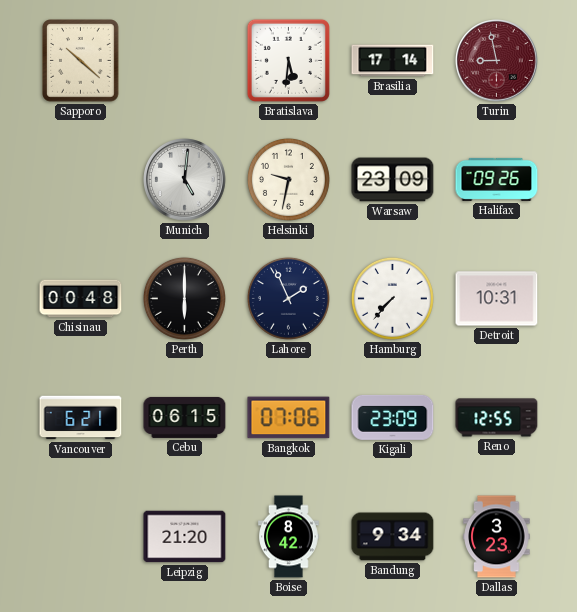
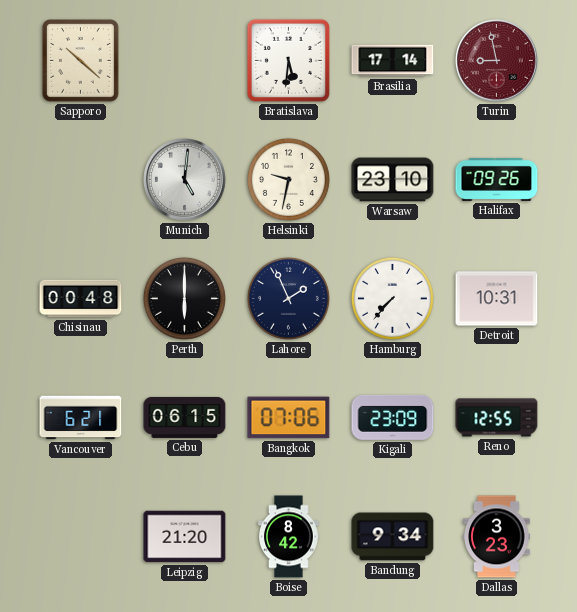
Warsaw: 23:09 -> 23:10
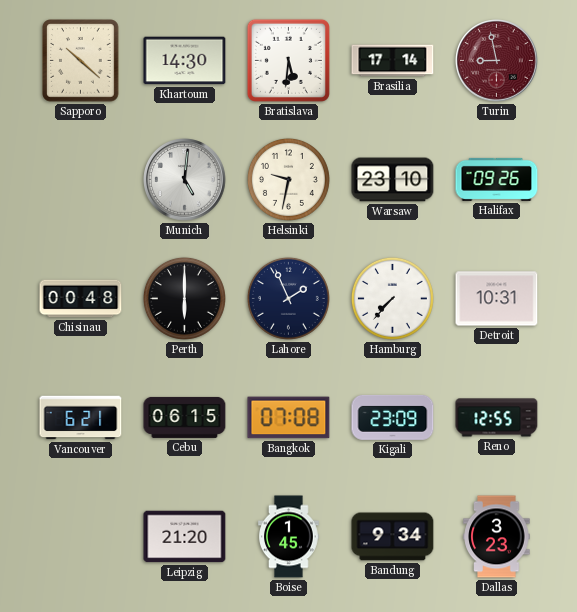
Khartoum: none -> 14:30
Bangkok: 07:06 -> 07:08
Boise: 8:42 -> 1:45
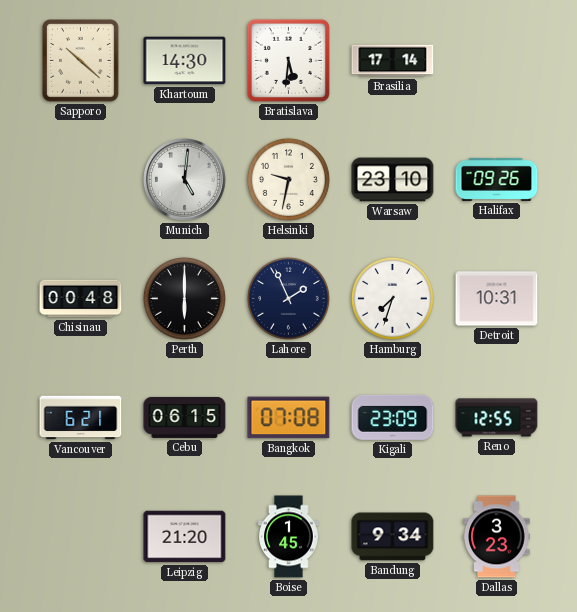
Turin: 8:58 -> none
Hamburg: 7:37 -> 7:33
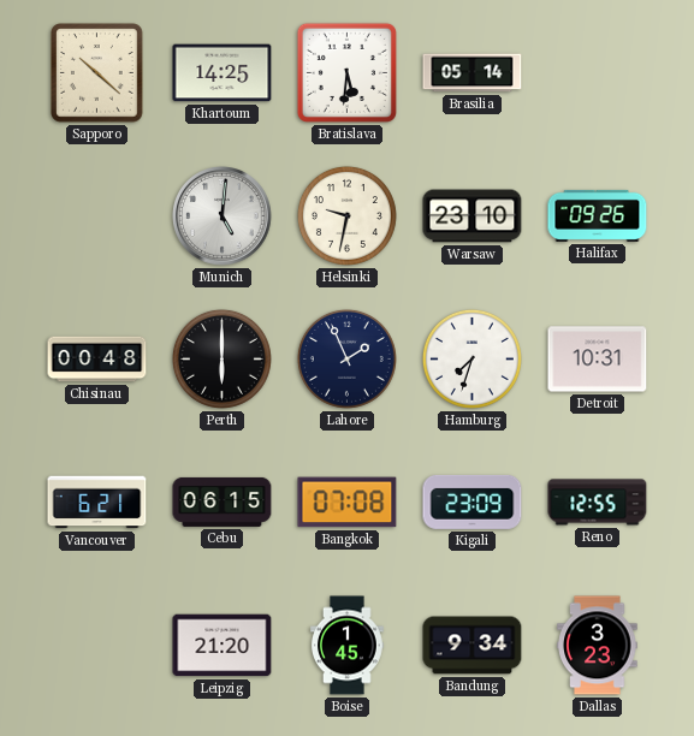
Khartoum: 14:30 -> 14:25
Brasilia: 17:14 -> 05:14
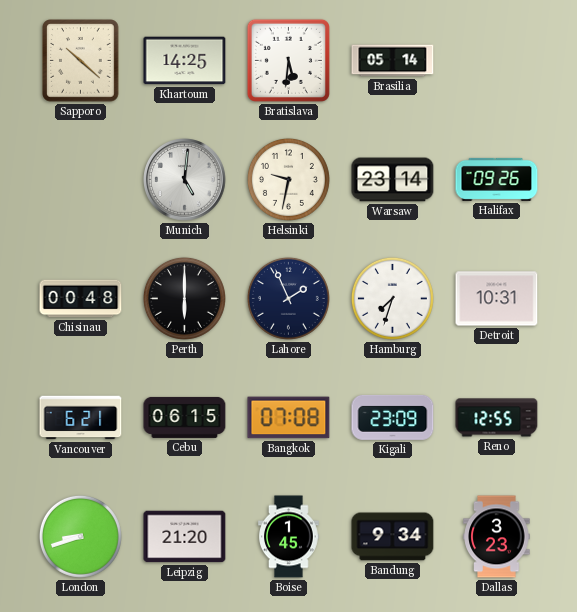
Warsaw: 23:10 -> 23:14
London: none -> 8:42
